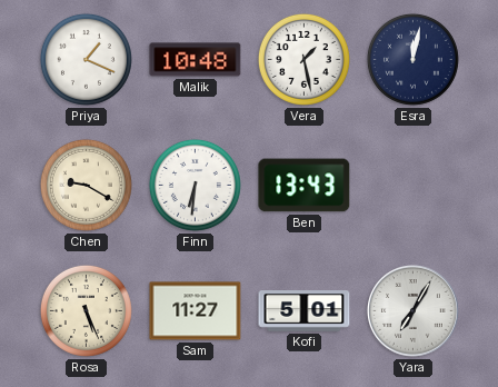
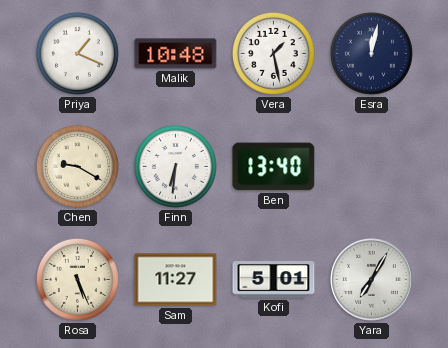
Ben: 13:43 -> 13:40
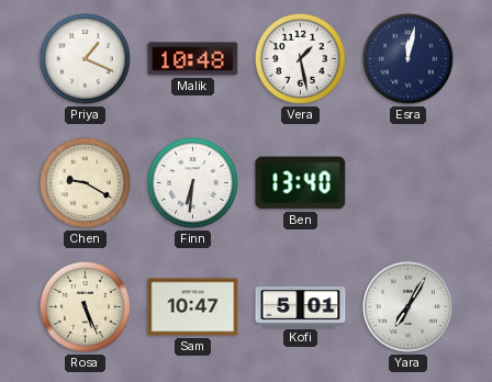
Sam: 11:27 -> 10:47
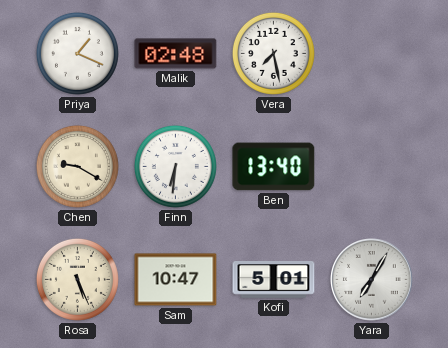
Malik: 10:48 -> 02:48
Vera: 1:28 -> 7:28
Esra: 12:02 -> none
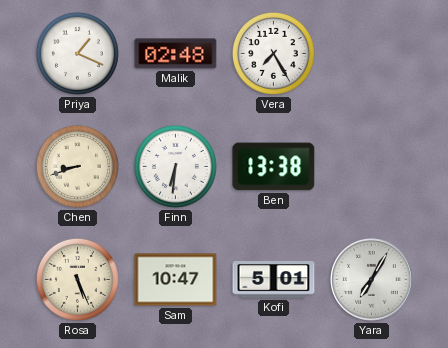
Vera: 7:28 -> 7:25
Chen: 9:20 -> 8:42
Ben: 13:40 -> 13:38
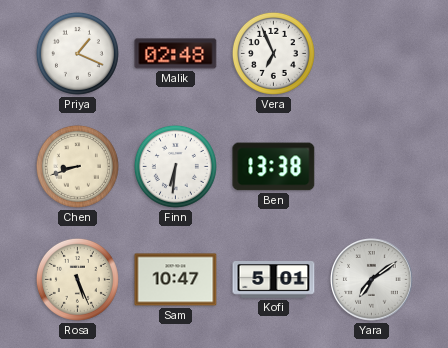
Vera: 7:25 -> 6:56
Yara: 7:05 -> 7:09
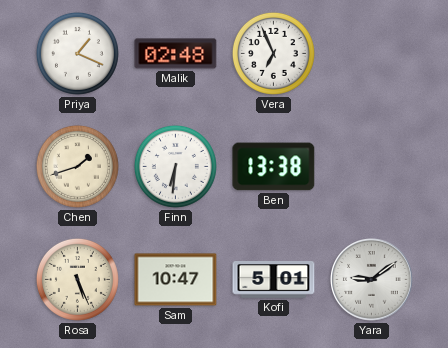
Chen: 8:42 -> 1:42
Yara: 7:09 -> 9:09
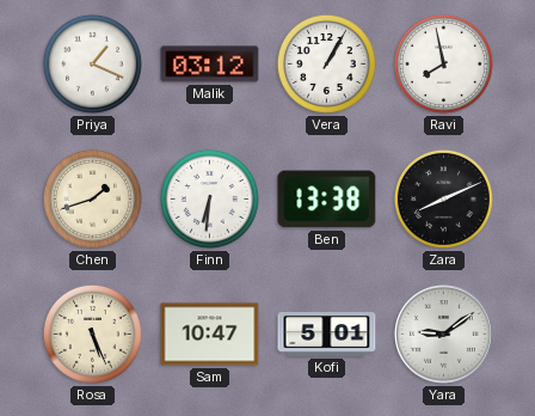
Malik: 02:48 -> 03:12
Vera: 6:56 -> 1:05
Ravi: none -> 7:58
Zara: none -> 8:11
